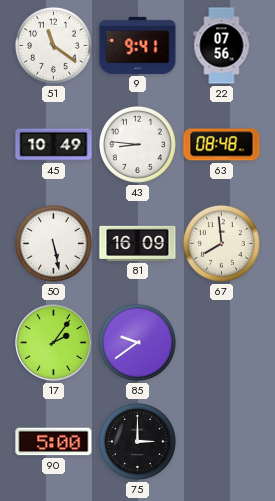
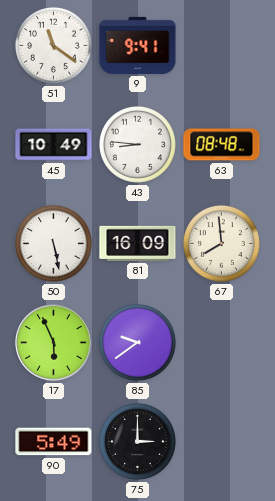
22: 07:56 -> none
17: 2:06 -> 5:56
90: 5:00 -> 5:49
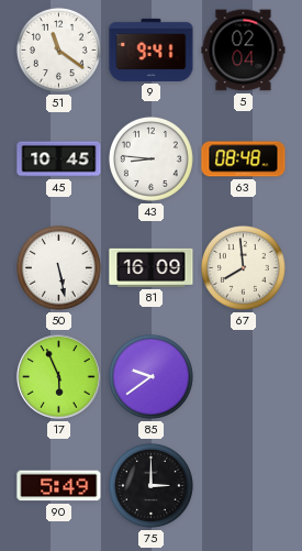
5: none -> 02:04
45: 10:49 -> 10:45
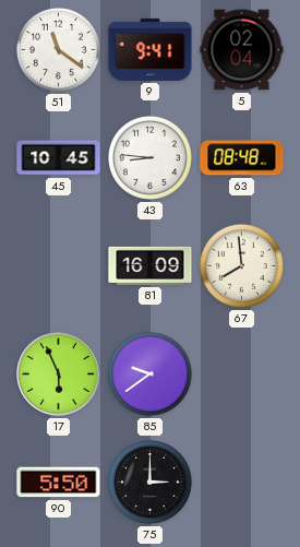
50: 5:28 -> none
90: 5:49 -> 5:50
